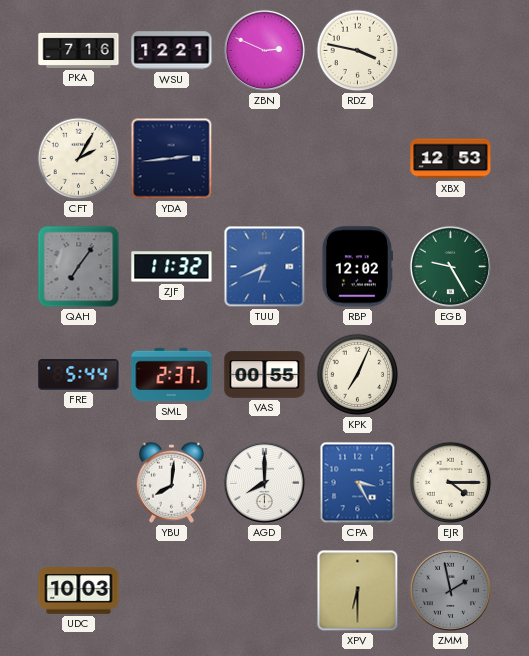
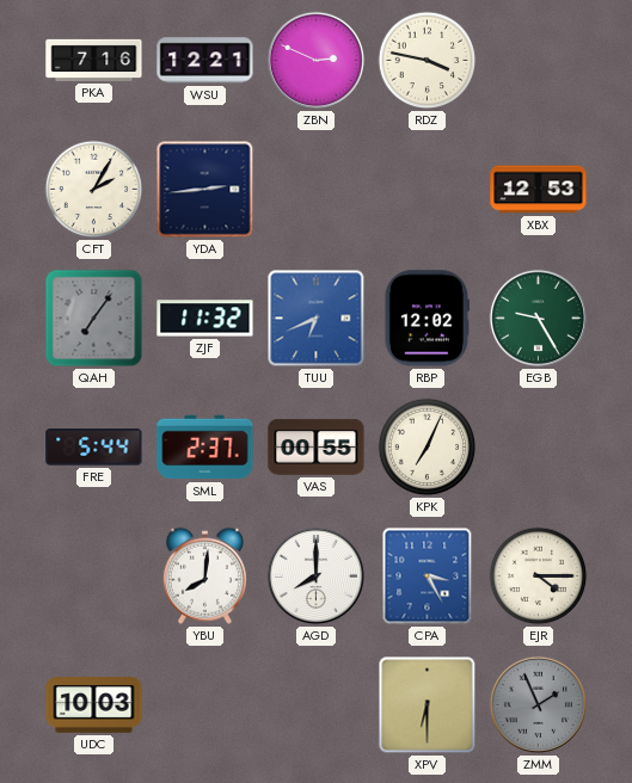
ZMM: 1:58 -> 1:56
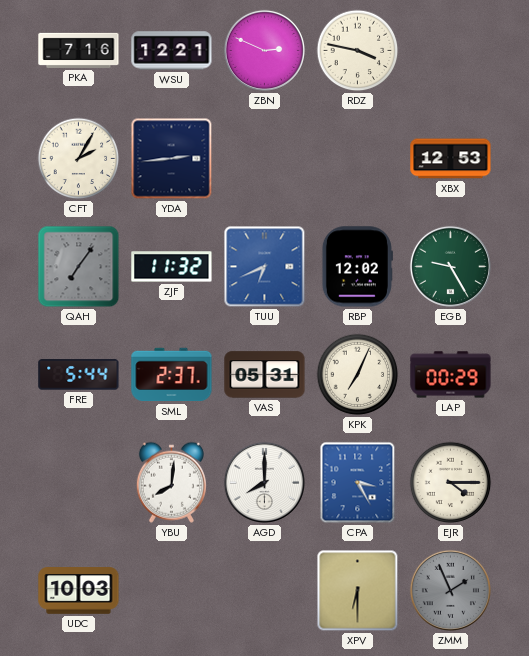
VAS: 00:55 -> 05:31
LAP: none -> 00:29
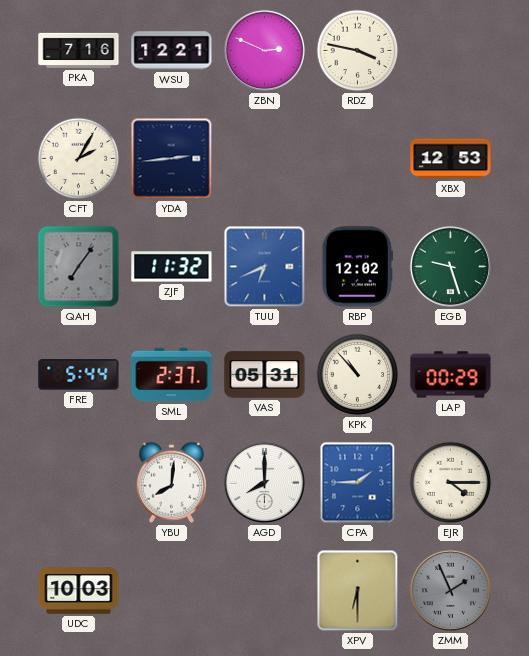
EGB: 9:25 -> 9:27
KPK: 7:04 -> 10:53
CPA: 3:25 -> 1:45
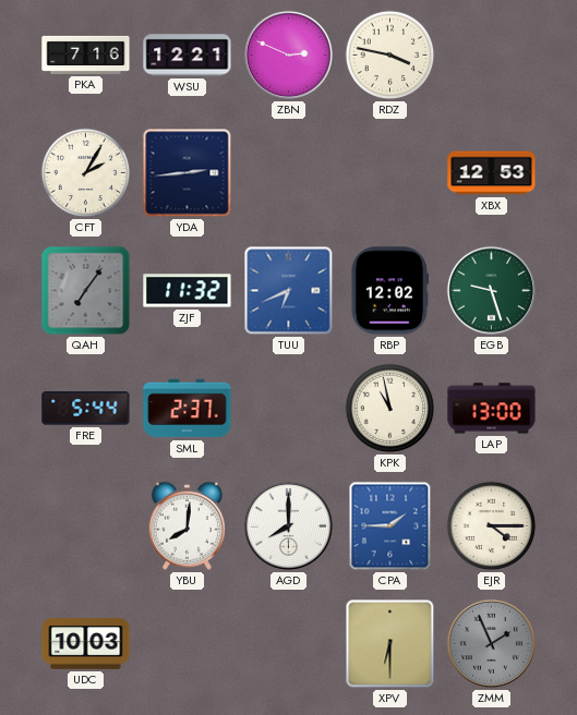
VAS: 05:31 -> none
KPK: 10:53 -> 10:58
LAP: 00:29 -> 13:00
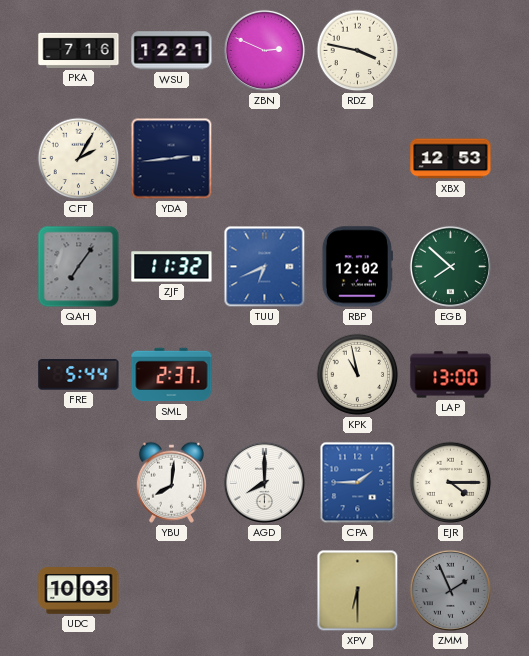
EGB: 9:27 -> 7:52
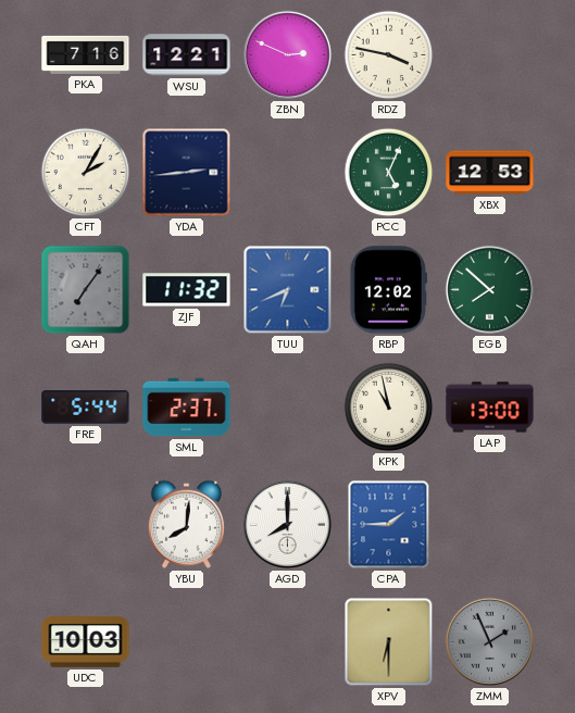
PCC: none -> 5:04
EJR: 4:15 -> none
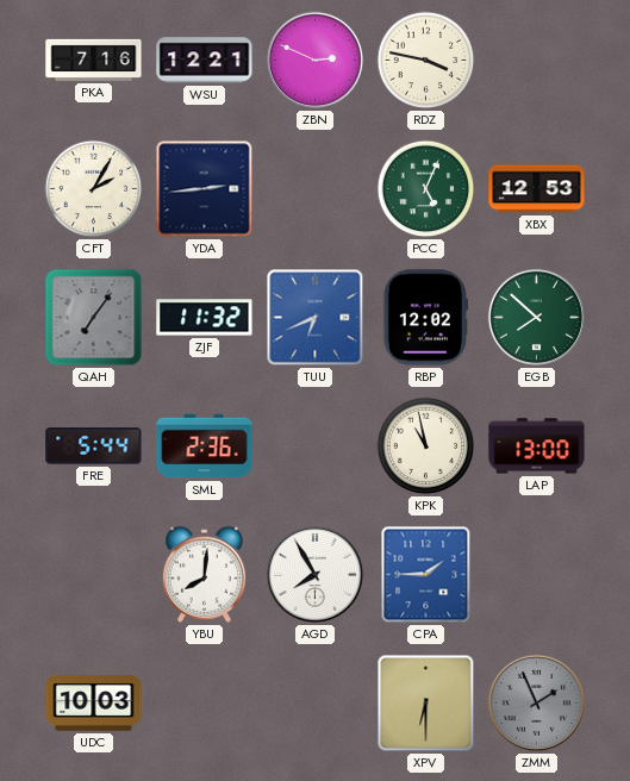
SML: 2:37 -> 2:36
AGD: 8:00 -> 7:55
